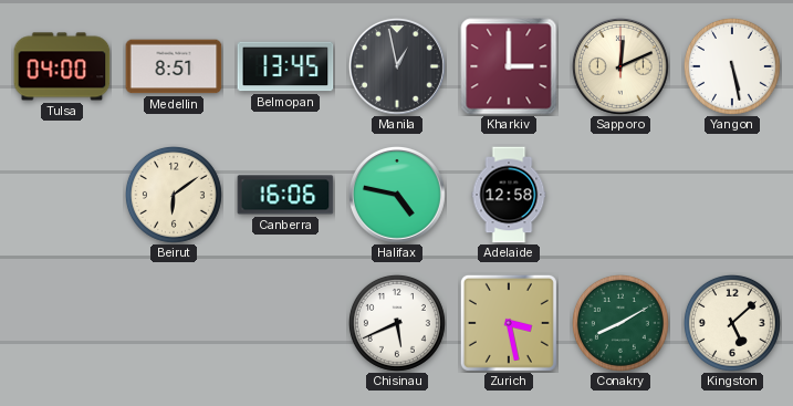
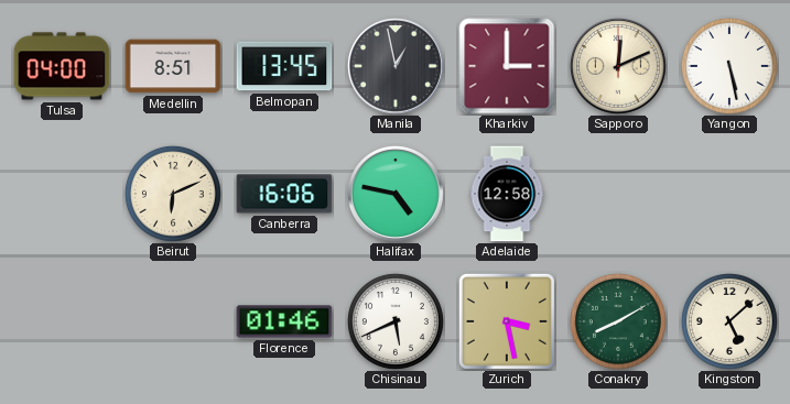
Beirut: 6:09 -> 6:11
Florence: none -> 01:46
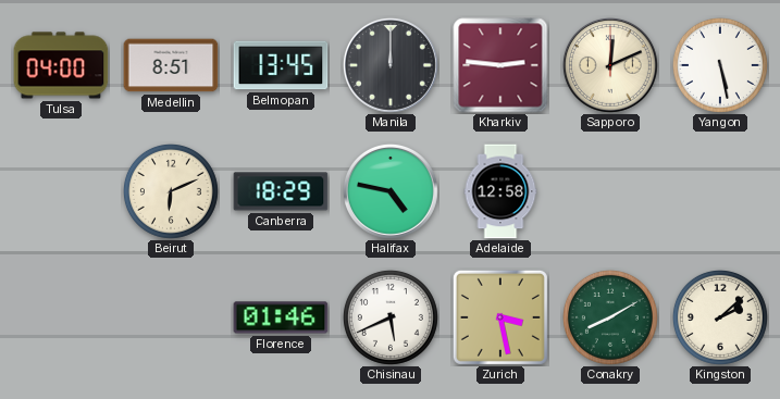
Manila: 12:58 -> 12:00
Kharkiv: 3:00 -> 2:46
Canberra: 16:06 -> 18:29
Kingston: 5:08 -> 2:08
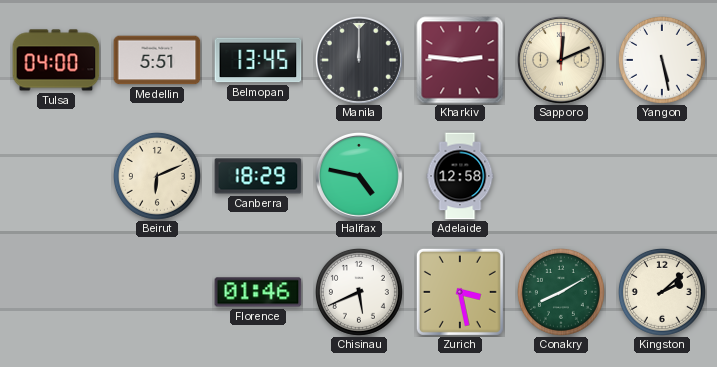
Medellin: 8:51 -> 5:51
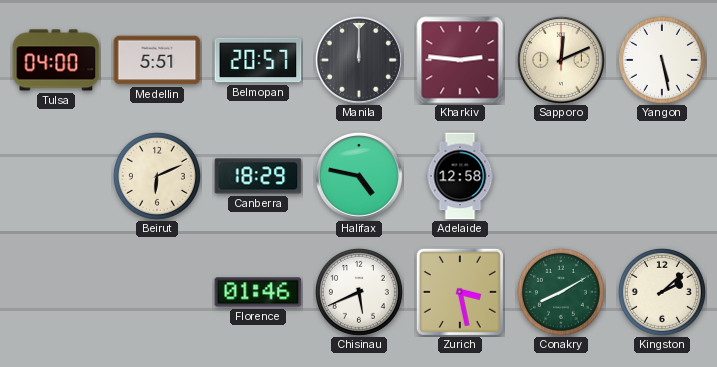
Belmopan: 13:45 -> 20:57
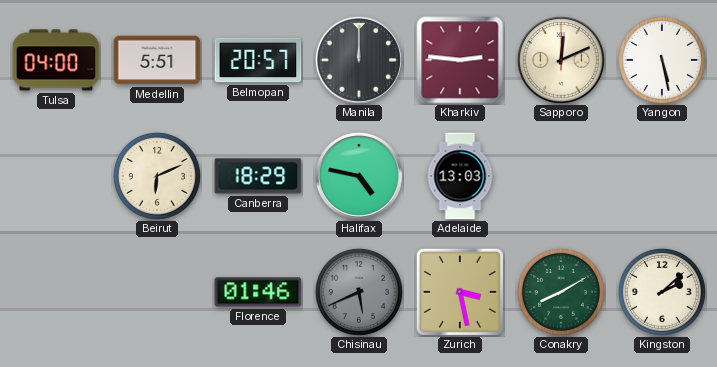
Adelaide: 12:58 -> 13:03
Chisinau dial: white -> grey
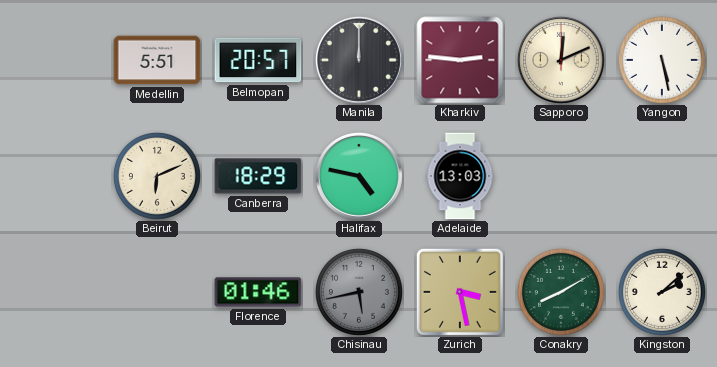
Tulsa: 04:00 -> none
Chisinau: 5:41 -> 5:43
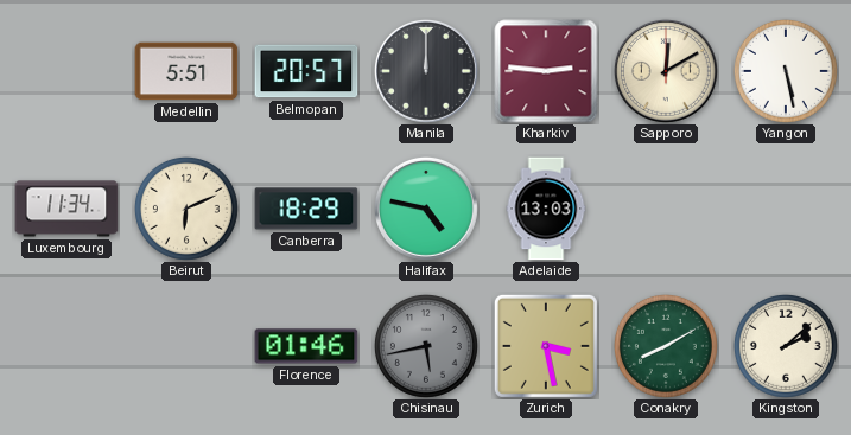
Sapporo: 12:11 -> 12:10
Luxembourg: none -> 11:34
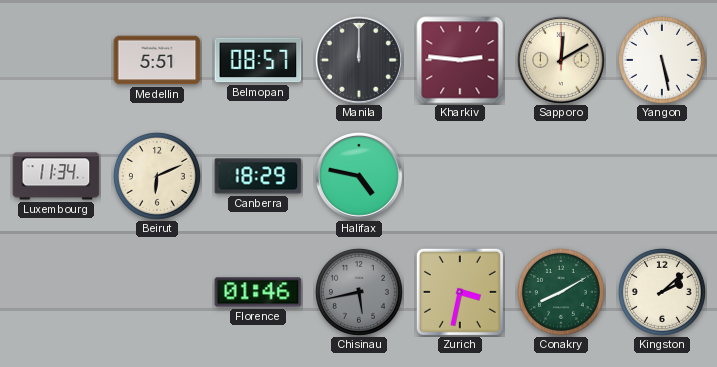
Belmopan: 20:57 -> 08:57
Adelaide: 13:03 -> none
Zurich: 3:28 -> 3:32
